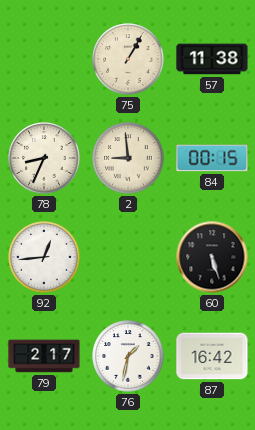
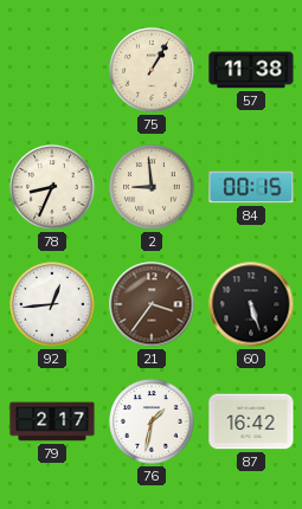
21: none -> 3:36
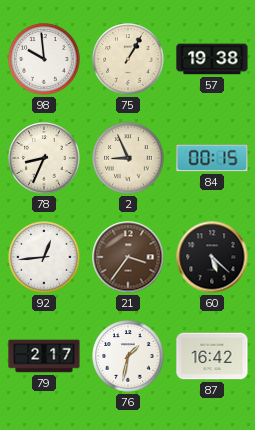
98: none -> 9:59
57: 11:38 -> 19:38
2: 8:59 -> 8:56
60: 5:27 -> 5:22
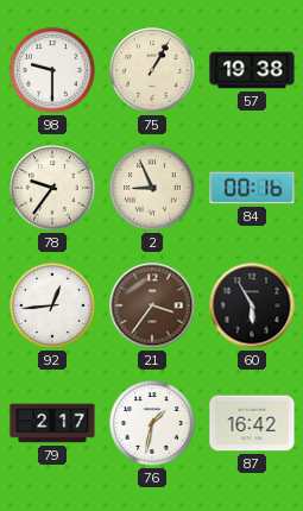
98: 9:59 -> 9:30
78: 8:34 -> 9:36
84: 00:15 -> 00:16
60: 5:22 -> 5:55
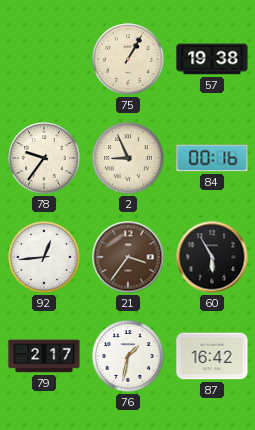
98: 9:30 -> none
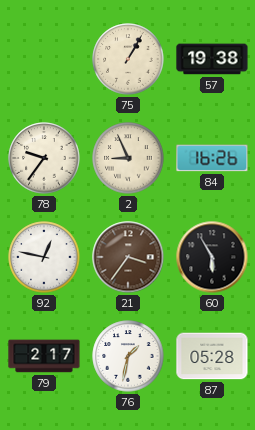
84: 00:16 -> 16:26
92: 12:44 -> 12:47
87: 16:42 -> 05:28
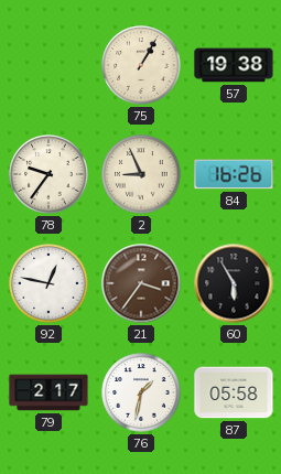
87: 05:28 -> 05:58
